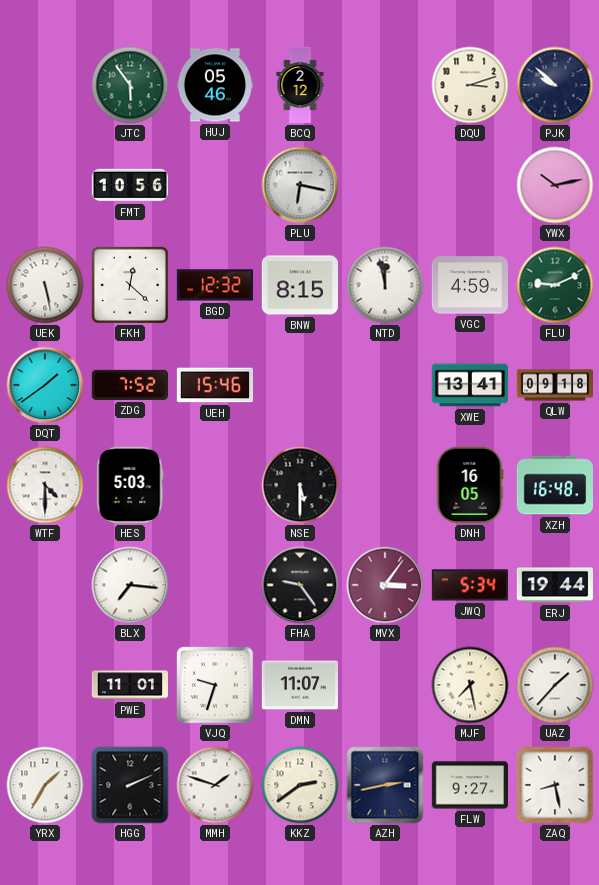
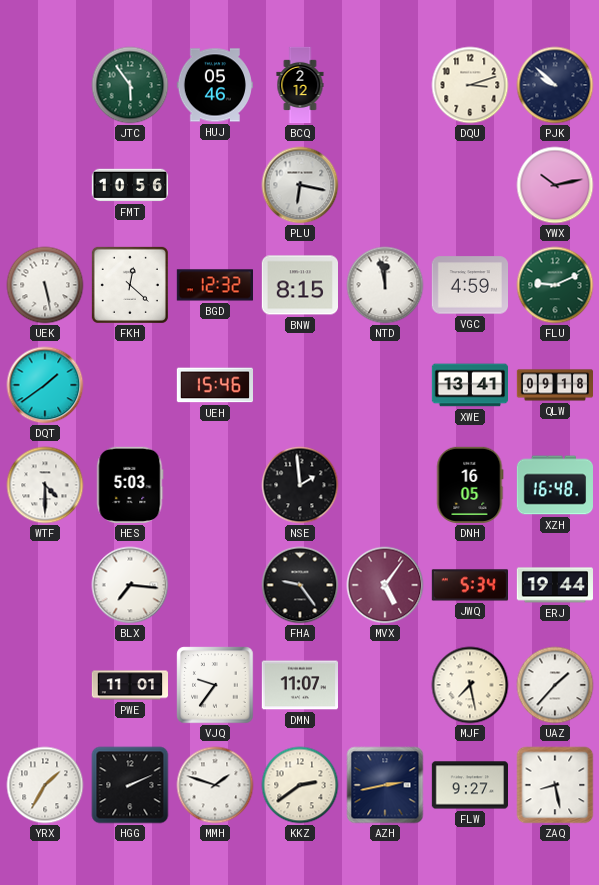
ZDG: 7:52 -> none
NSE: 5:30 -> 1:59
MVX: 3:06 -> 5:06
VJQ: 9:33 -> 9:36
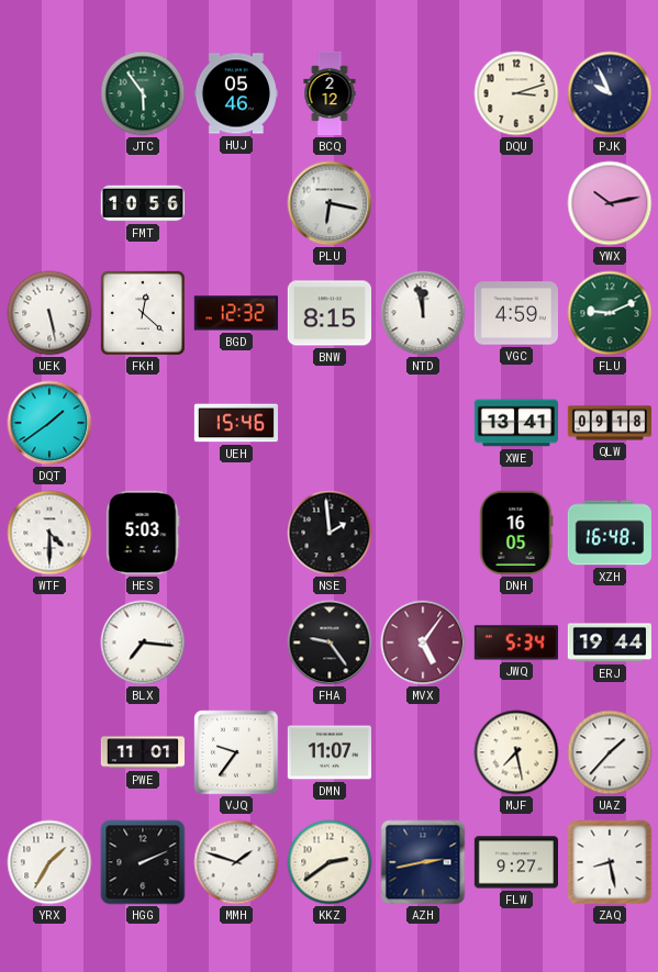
PJK: 9:52 -> 9:56
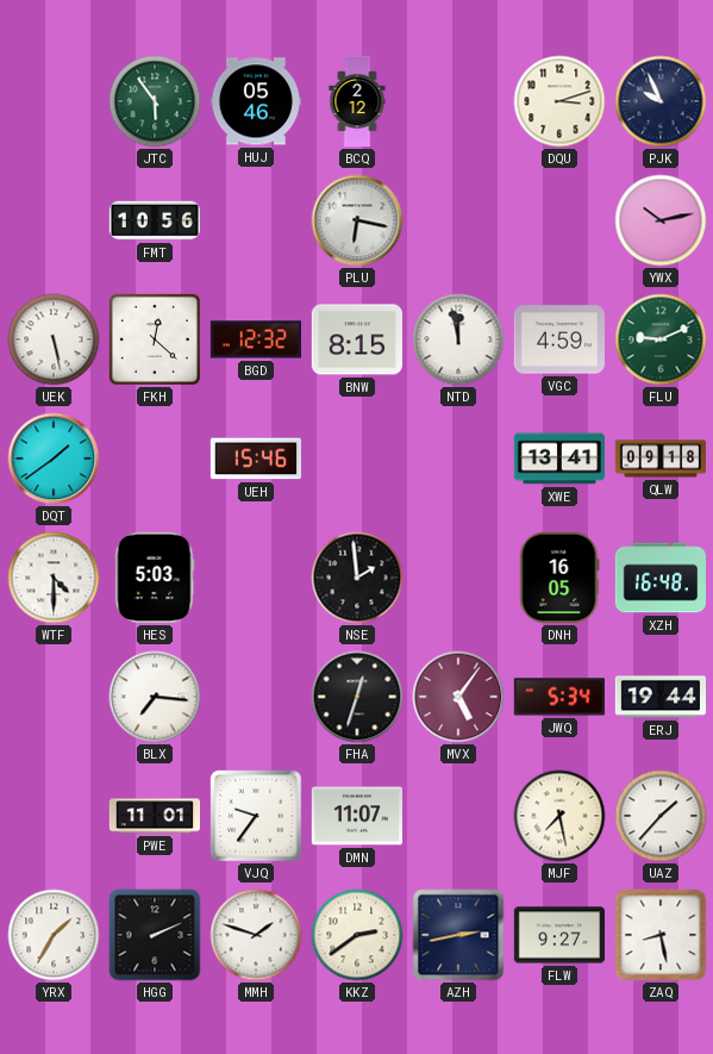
FHA: 9:24 -> 12:33
